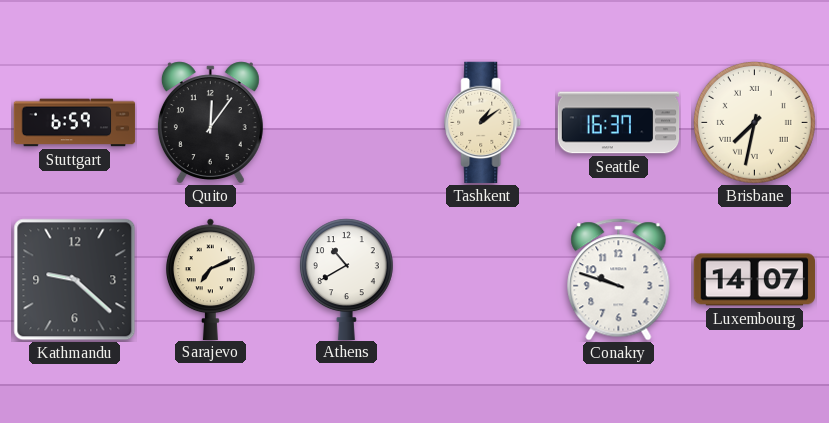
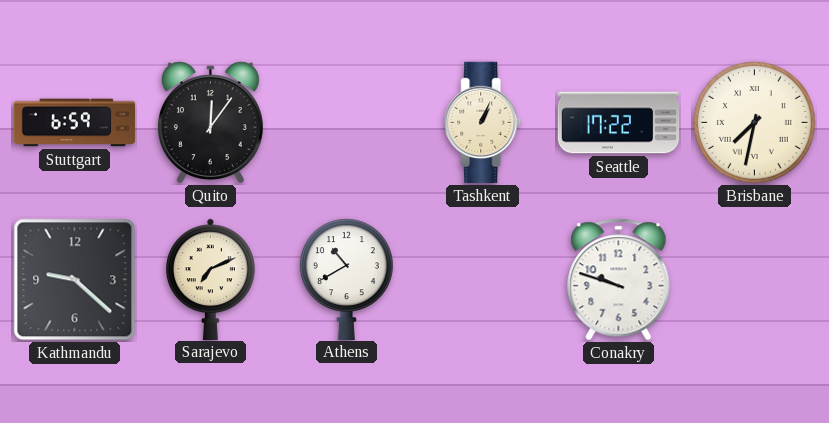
Tashkent: 1:09 -> 1:04
Seattle: 16:37 -> 17:22
Luxembourg: 14:07 -> none
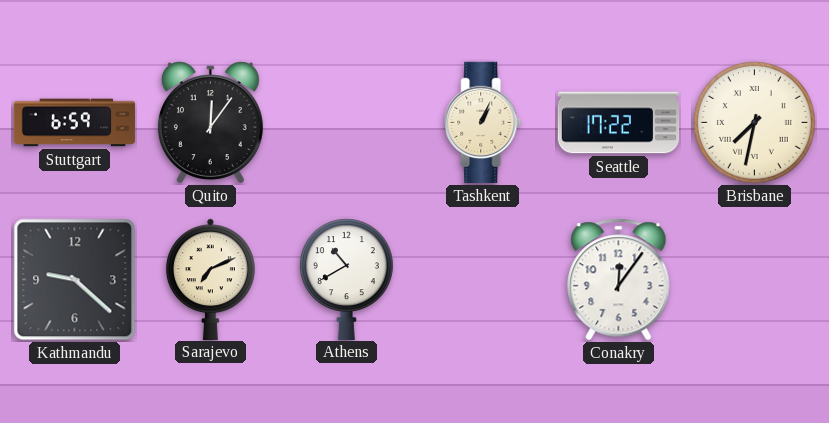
Conakry: 9:48 -> 12:06
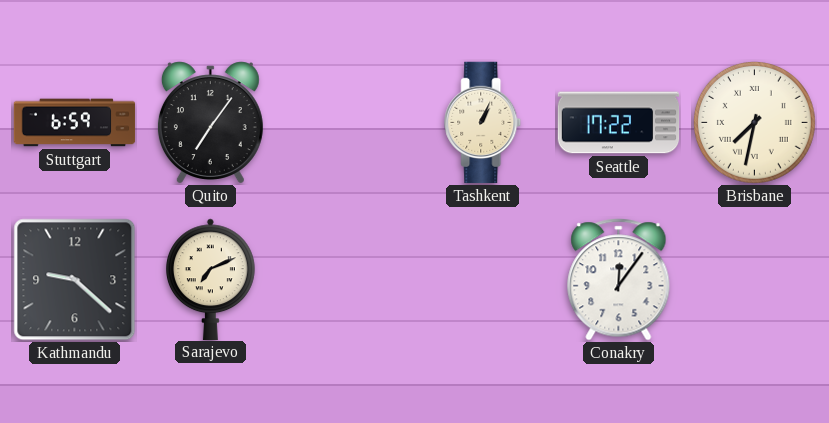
Quito: 12:06 -> 7:06
Athens: 10:40 -> none
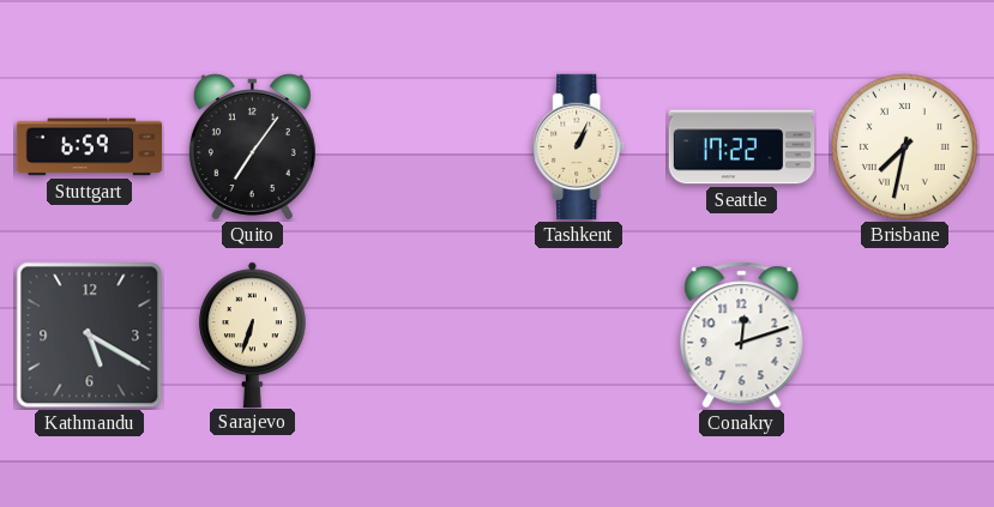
Kathmandu: 9:22 -> 5:20
Sarajevo: 7:11 -> 6:33
Conakry: 12:06 -> 12:12
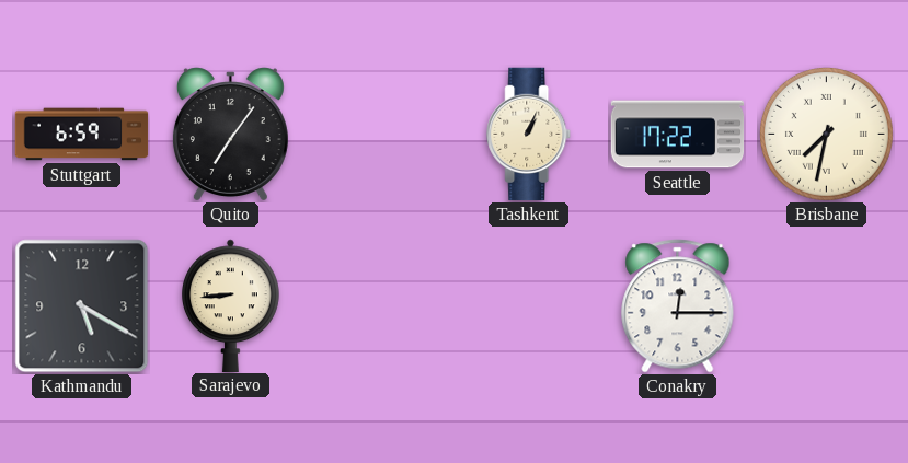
Sarajevo: 6:33 -> 8:44
Conakry: 12:12 -> 12:15
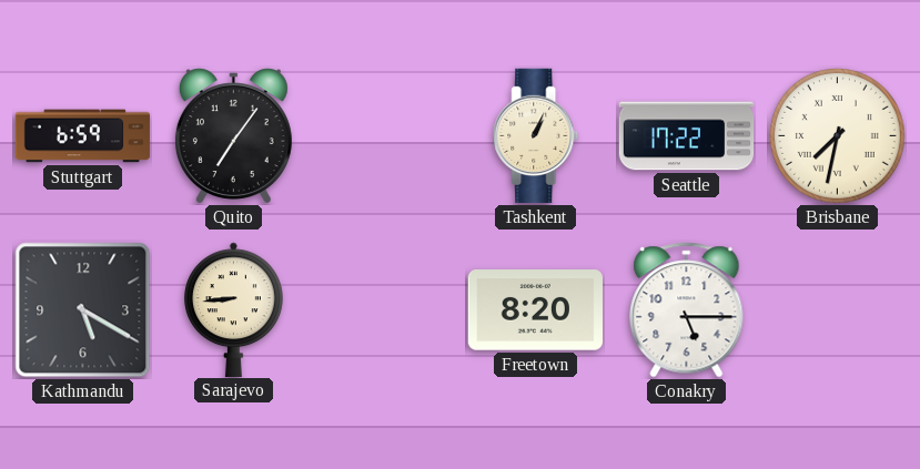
Freetown: none -> 8:20
Conakry: 12:15 -> 5:15
